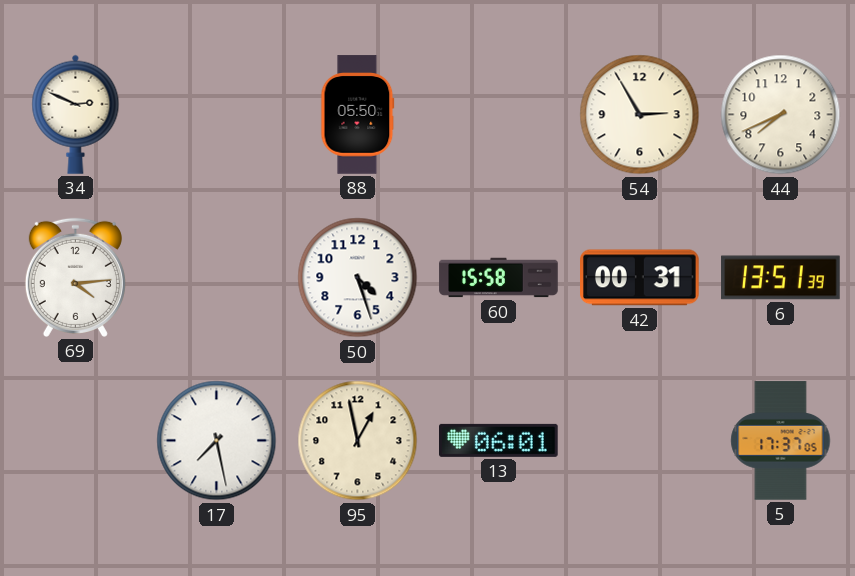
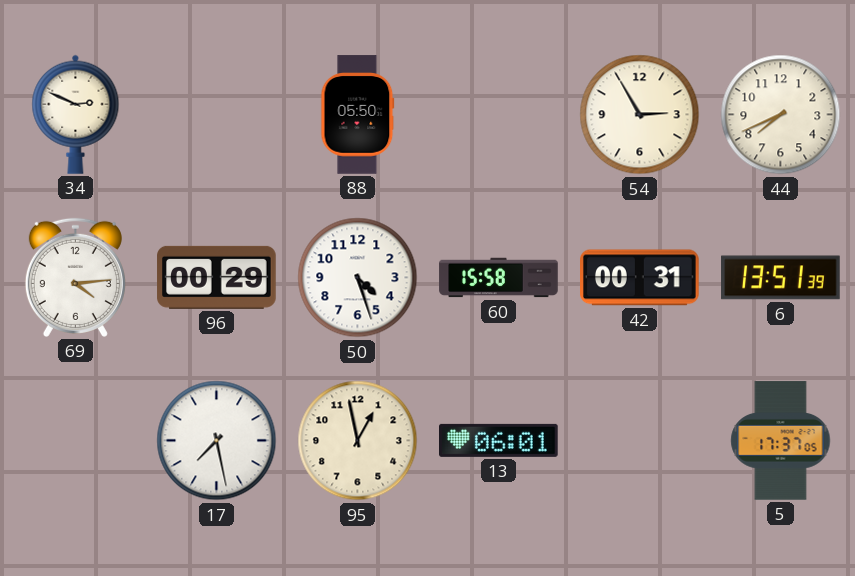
96: none -> 00:29
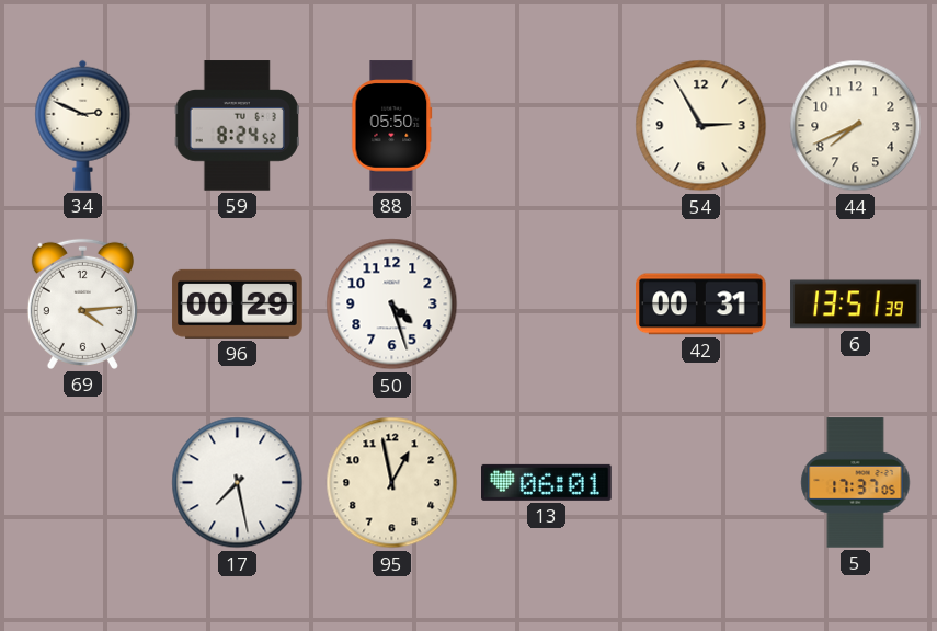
59: none -> 8:24
60: 15:58 -> none
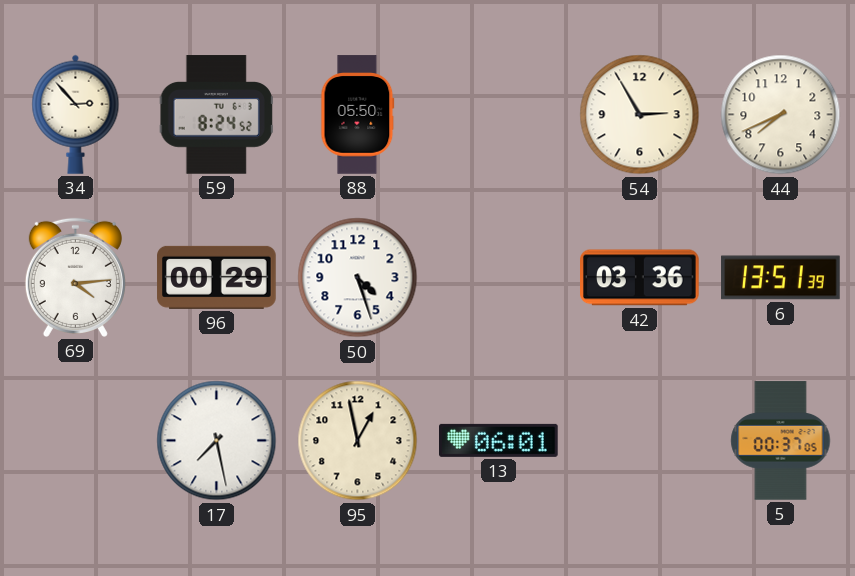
34: 2:49 -> 2:53
42: 00:31 -> 03:36
5: 17:37 -> 00:37
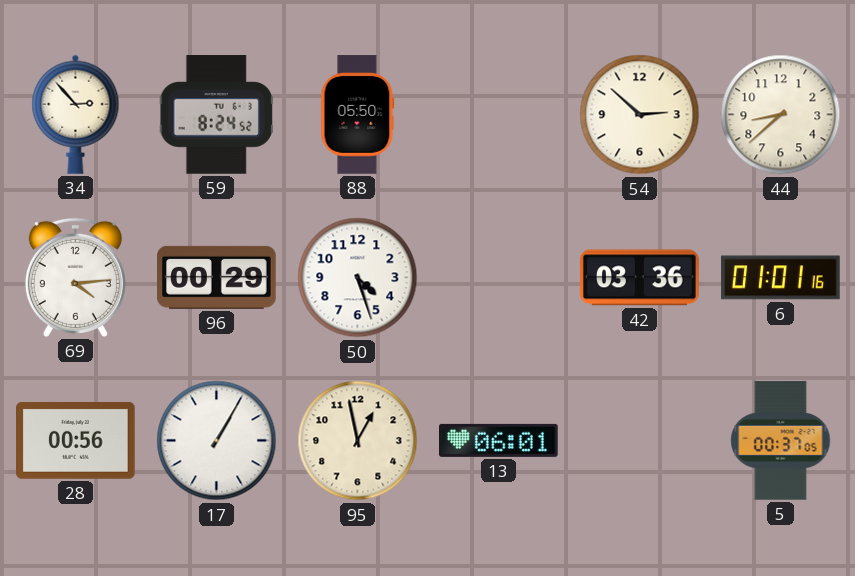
54: 2:55 -> 2:52
44: 7:41 -> 8:38
6: 13:51 -> 01:01
28: none -> 00:56
17: 7:28 -> 1:05
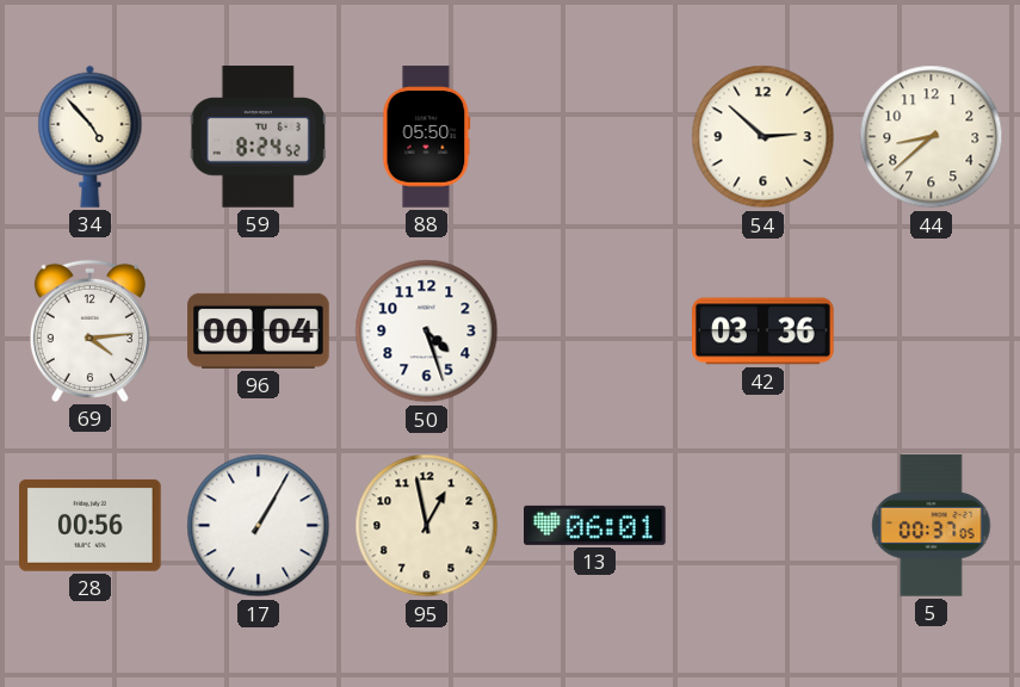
34: 2:53 -> 4:53
96: 00:29 -> 00:04
6: 01:01 -> none
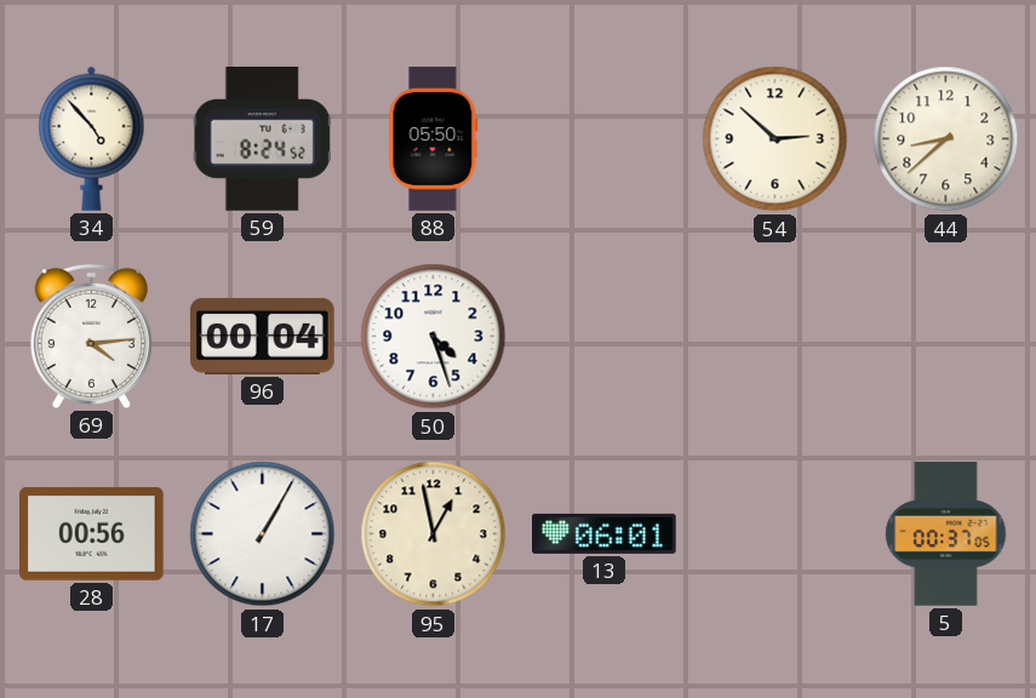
42: 03:36 -> none
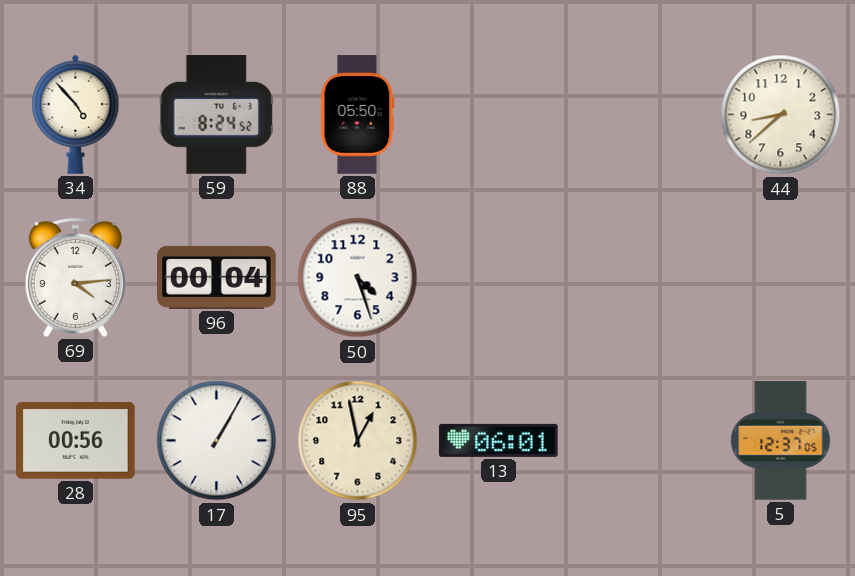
54: 2:52 -> none
5: 00:37 -> 12:37
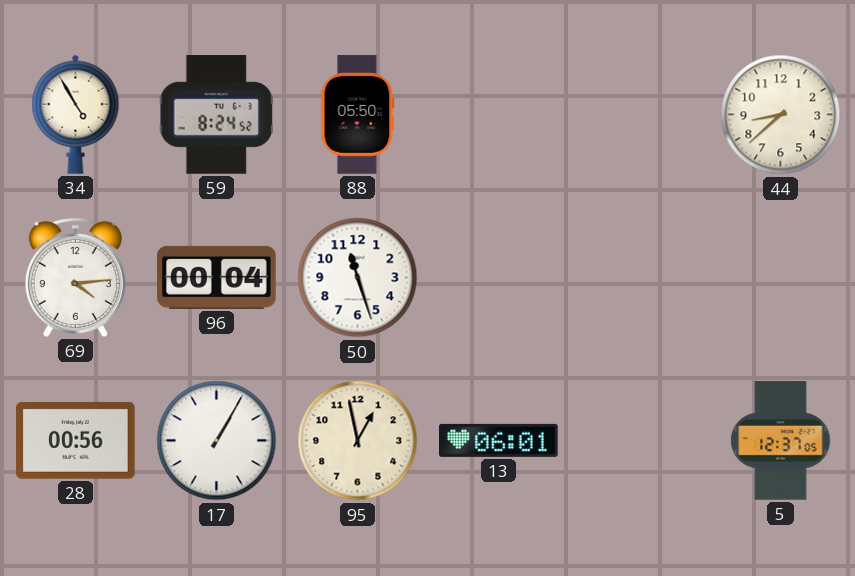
34: 4:53 -> 4:55
50: 4:27 -> 11:27
